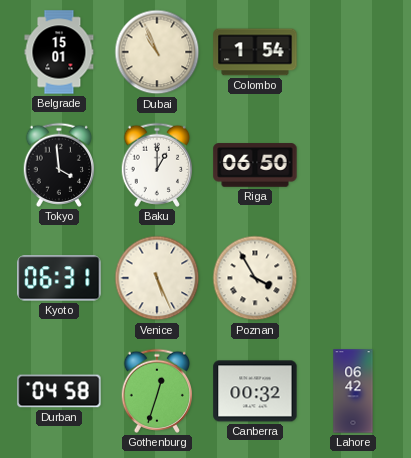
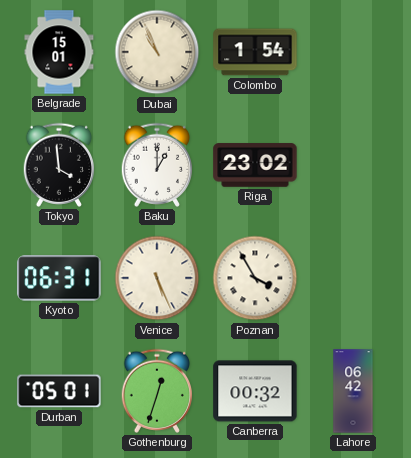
Riga: 06:50 -> 23:02
Durban: 04:58 -> 05:01
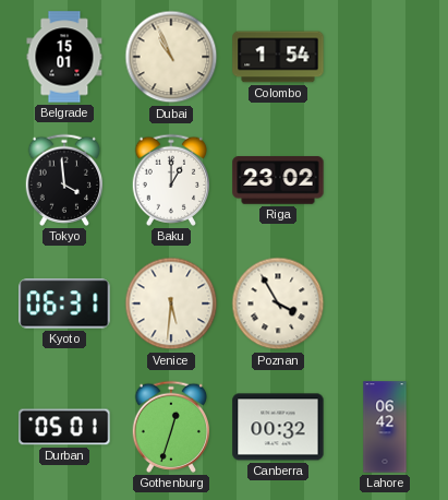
Venice: 5:26 -> 5:31
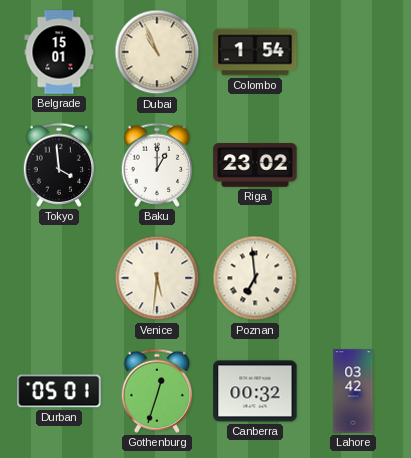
Kyoto: 06:31 -> none
Poznan: 3:55 -> 6:59
Lahore: 06:42 -> 03:42
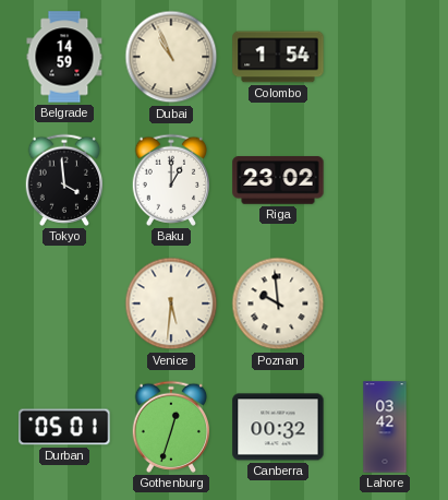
Belgrade: 15:01 -> 14:59
Poznan: 6:59 -> 9:59
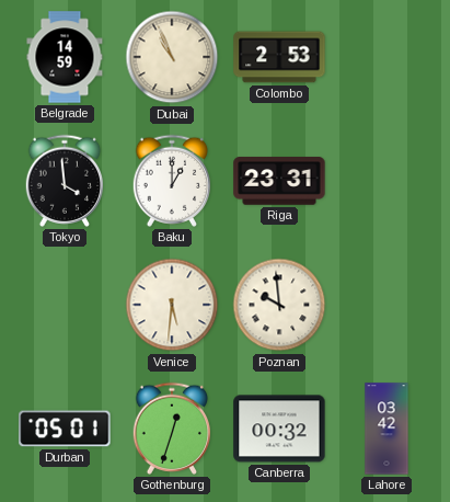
Colombo: 1:54 -> 2:53
Riga: 23:02 -> 23:31
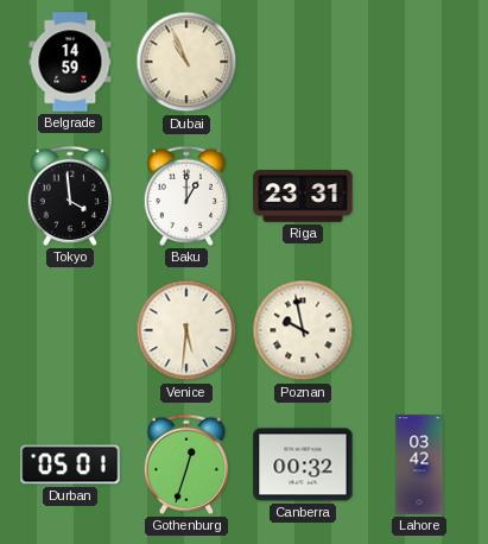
Colombo: 2:53 -> none
Poznan: 9:59 -> 9:58
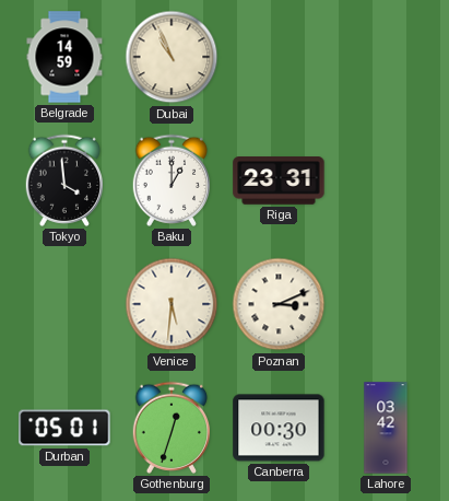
Poznan: 9:58 -> 3:11
Canberra: 00:32 -> 00:30
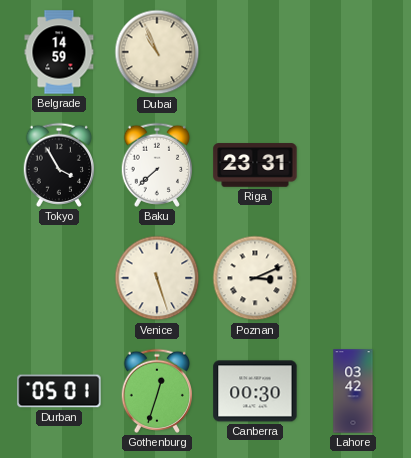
Tokyo: 3:59 -> 3:55
Baku: 1:00 -> 7:38
Venice: 5:31 -> 5:27
